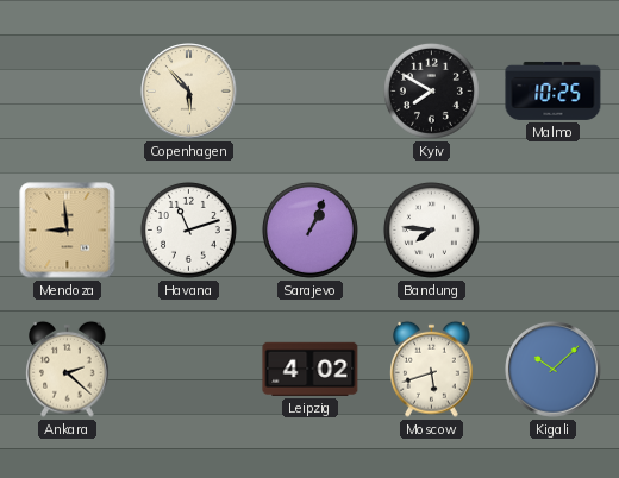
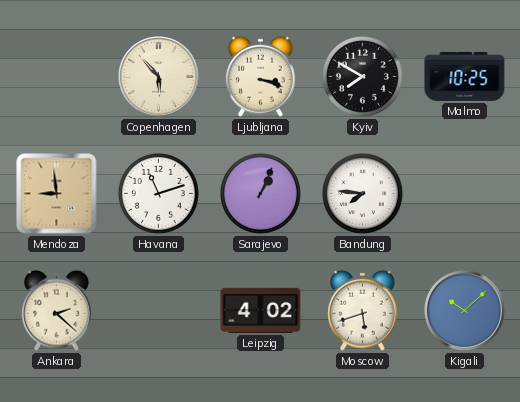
Ljubljana: none -> 3:18
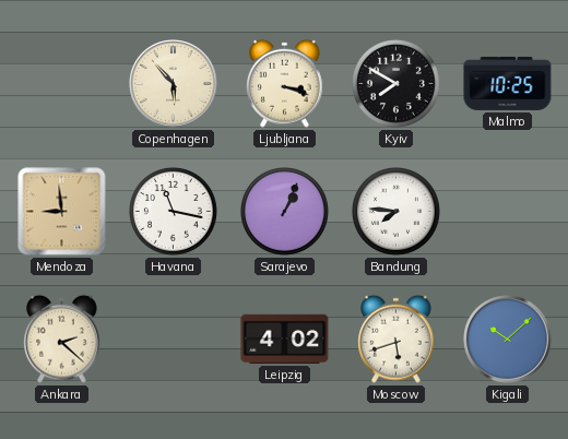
Havana: 11:12 -> 11:17
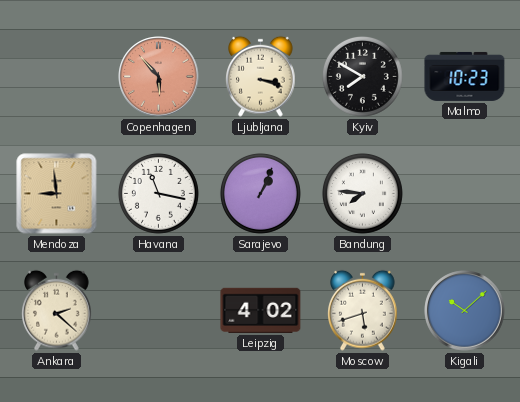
Copenhagen dial: cream -> salmon
Malmo: 10:25 -> 10:23
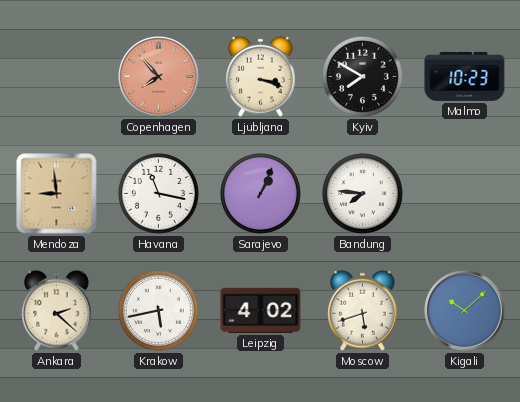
Copenhagen: 5:53 -> 7:53
Krakow: none -> 5:43
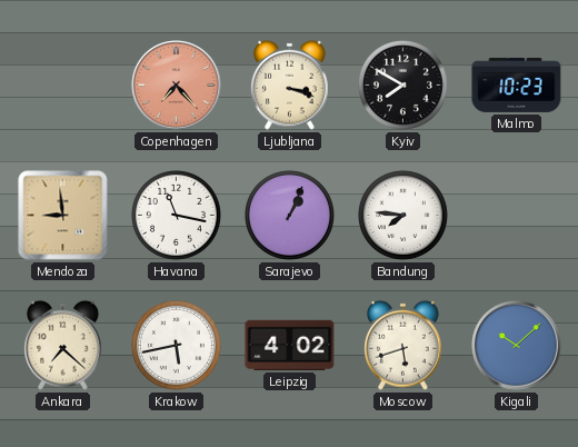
Copenhagen: 7:53 -> 7:23
Ankara: 2:22 -> 7:22
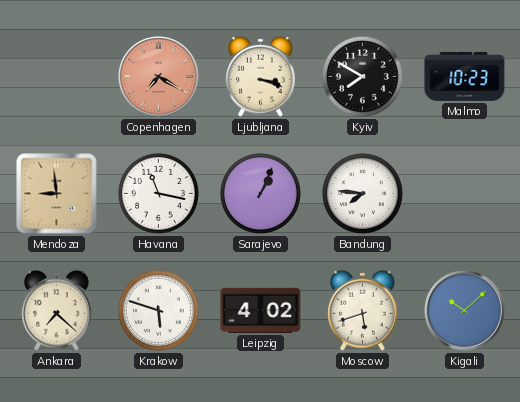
Copenhagen: 7:23 -> 7:20
Krakow: 5:43 -> 5:48
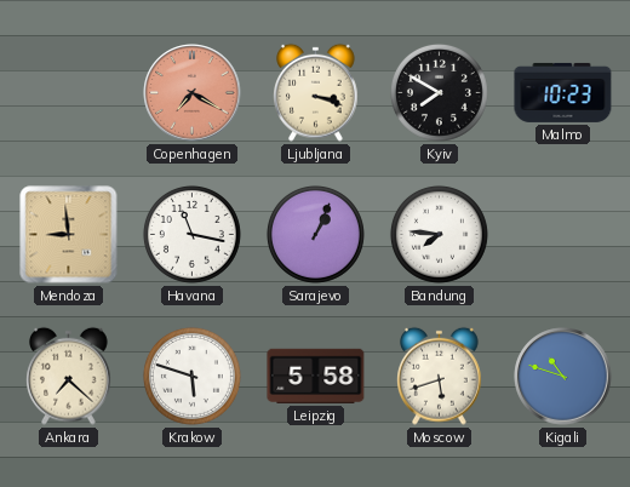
Leipzig: 4:02 -> 5:58
Kigali: 10:08 -> 10:48
